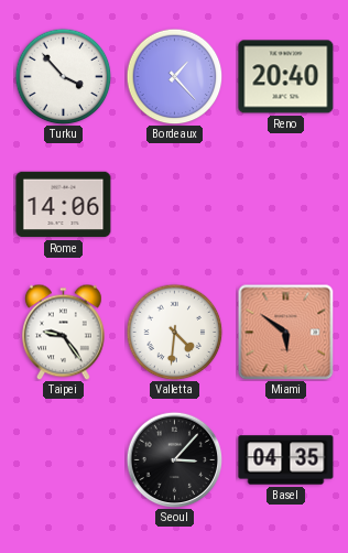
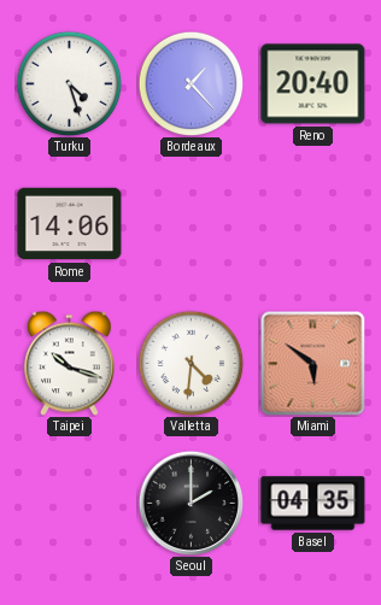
Turku: 3:53 -> 4:27
Taipei: 9:24 -> 10:18
Seoul: 3:07 -> 2:00
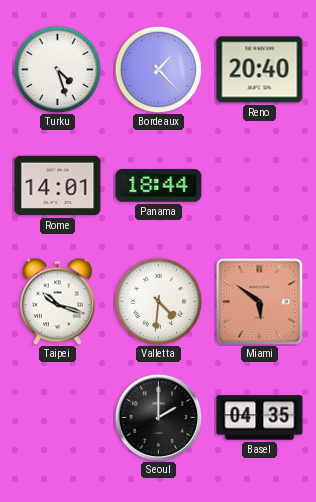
Rome: 14:06 -> 14:01
Panama: none -> 18:44
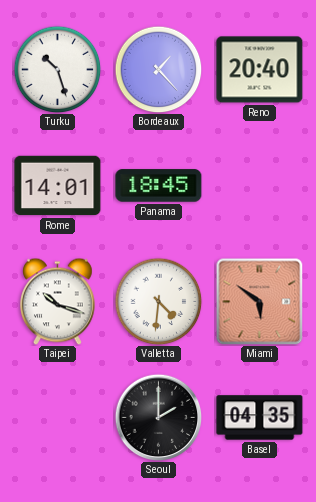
Turku: 4:27 -> 10:27
Panama: 18:44 -> 18:45
